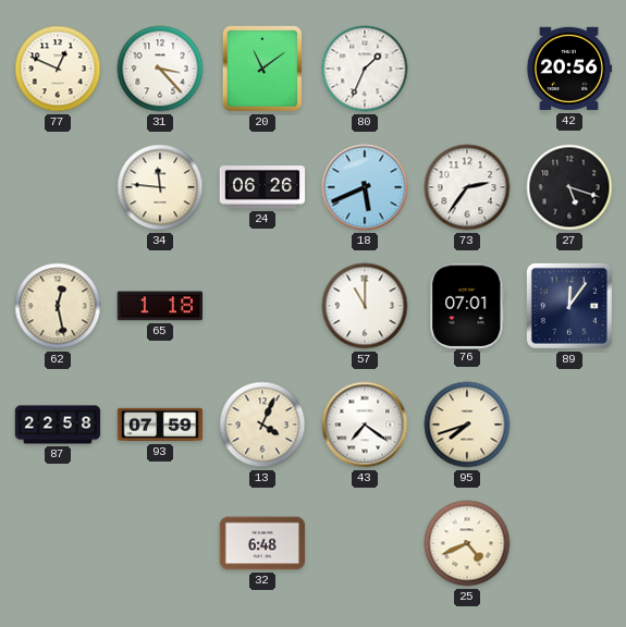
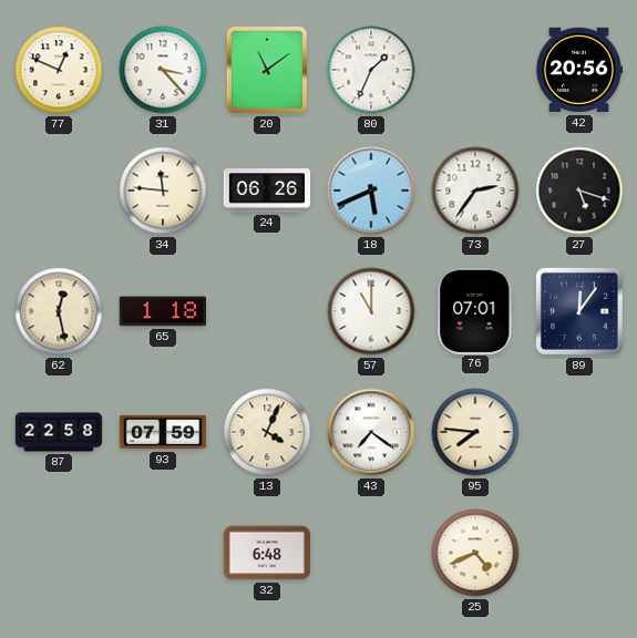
95: 7:42 -> 7:46
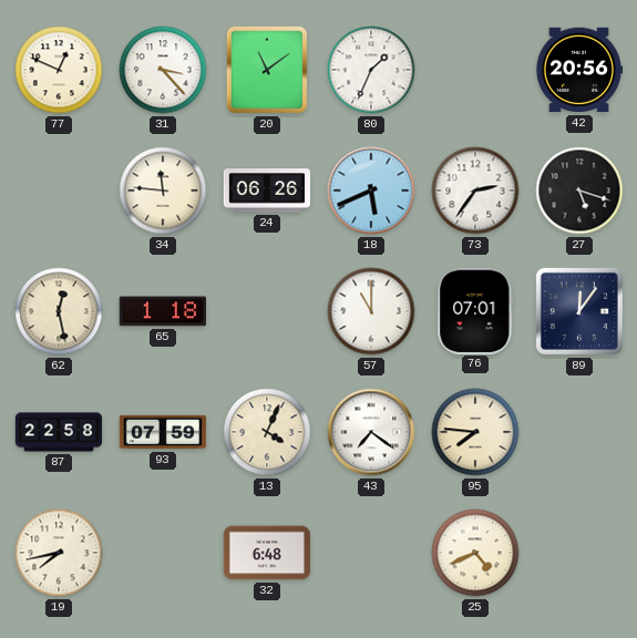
19: none -> 7:43
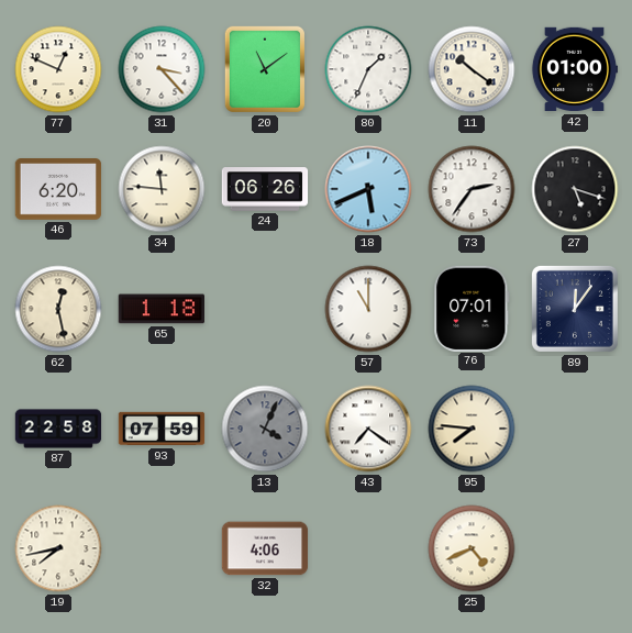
11: none -> 10:21
42: 20:56 -> 01:00
46: none -> 6:20
13 dial: cream -> grey
32: 6:48 -> 4:06
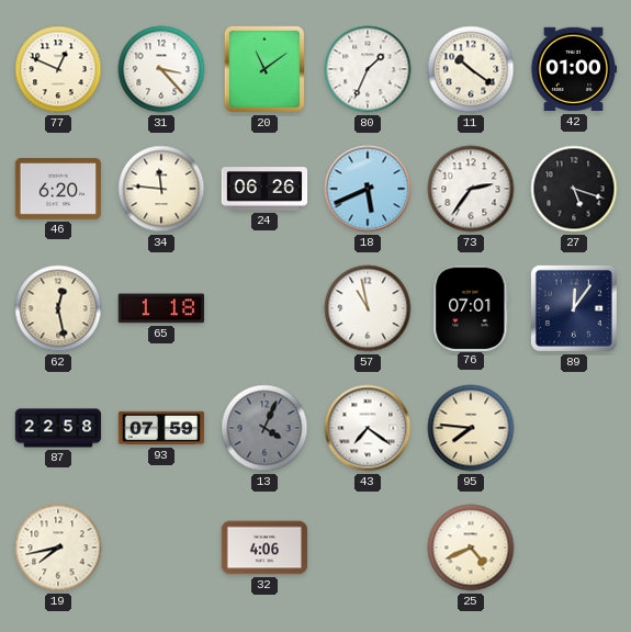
57: 11:00 -> 10:58
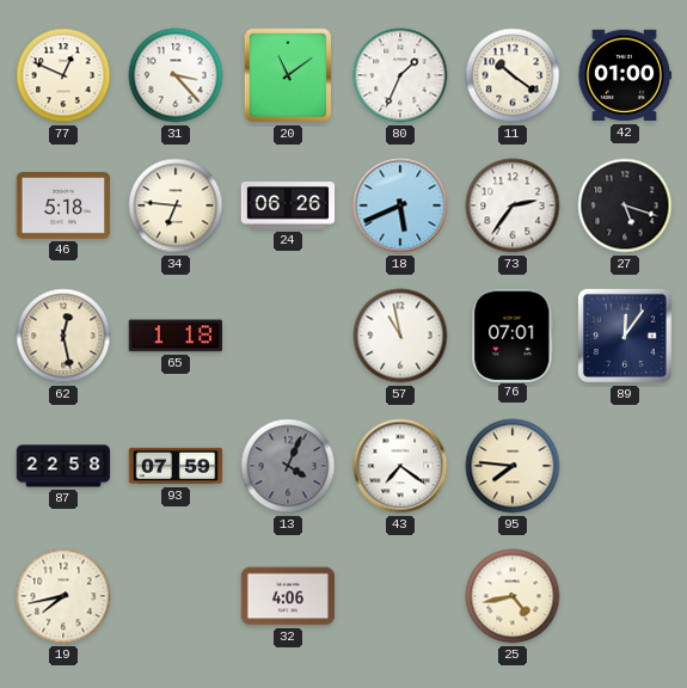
46: 6:20 -> 5:18
34: 11:46 -> 6:46
25: 4:41 -> 4:43
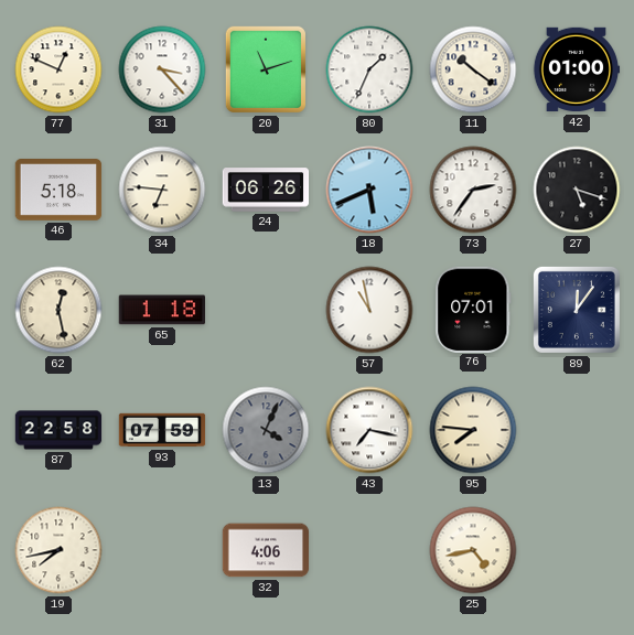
20: 11:09 -> 11:12
43: 7:21 -> 7:17
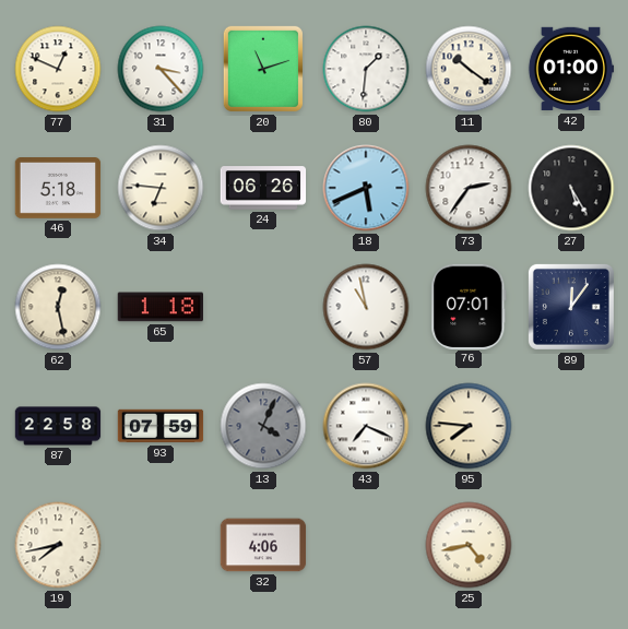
80: 1:34 -> 1:31
27: 5:18 -> 5:25
43: 7:17 -> 7:19
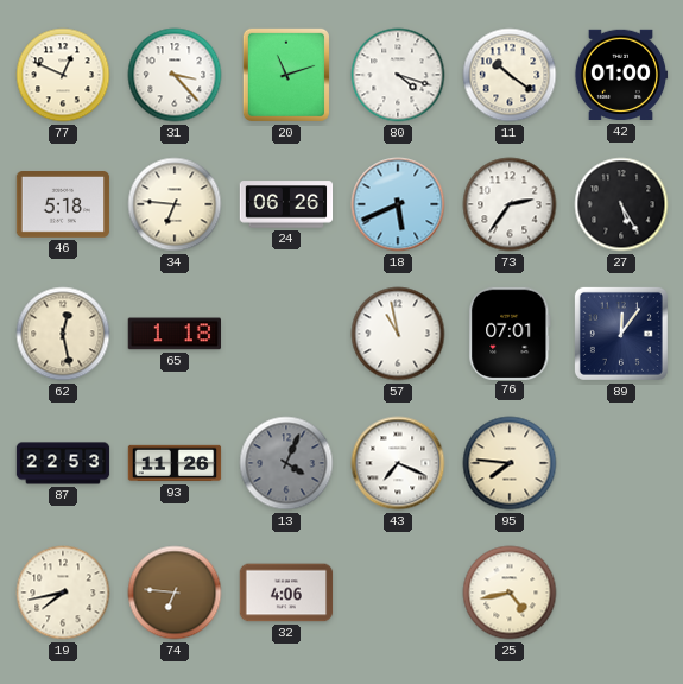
80: 1:31 -> 4:18
87: 22:58 -> 22:53
93: 07:59 -> 11:26
74: none -> 6:46
